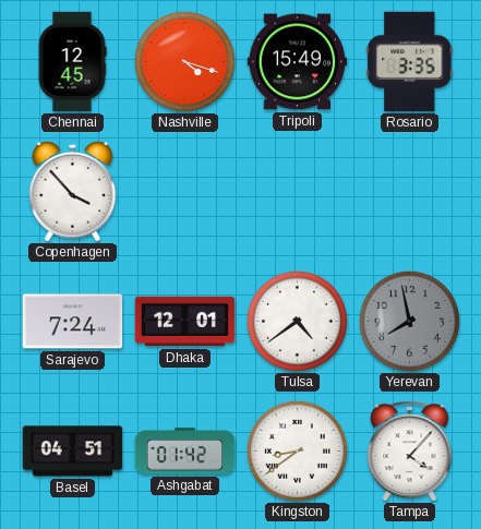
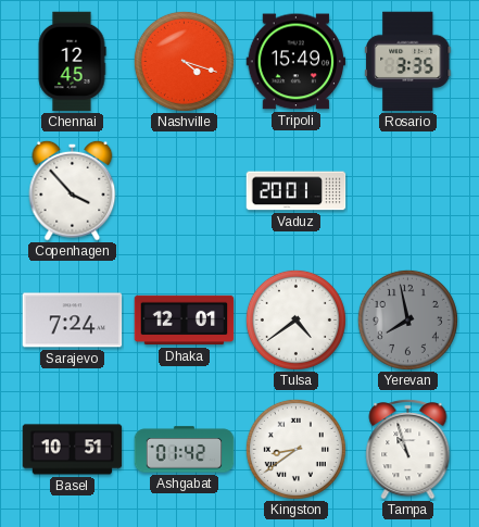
Vaduz: none -> 20:01
Basel: 04:51 -> 10:51
Tampa: 4:07 -> 10:57
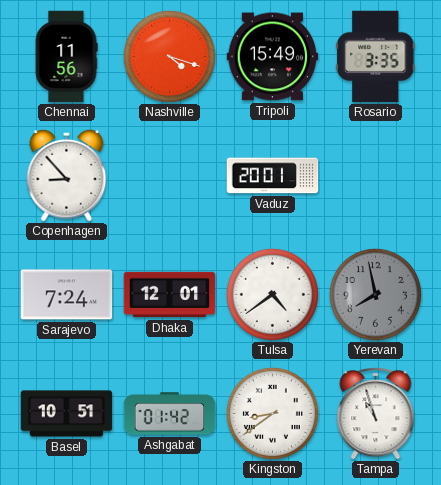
Chennai: 12:45 -> 11:56
Copenhagen: 3:53 -> 8:53
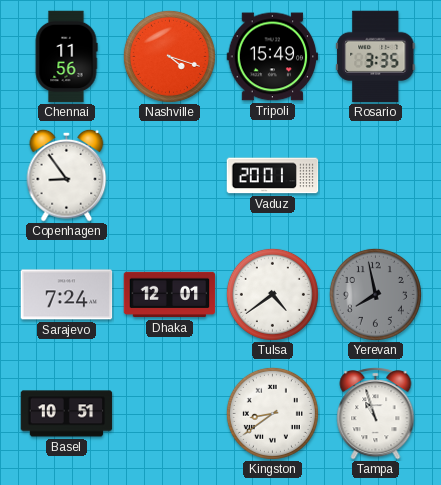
Copenhagen: 8:53 -> 8:54
Ashgabat: 01:42 -> none
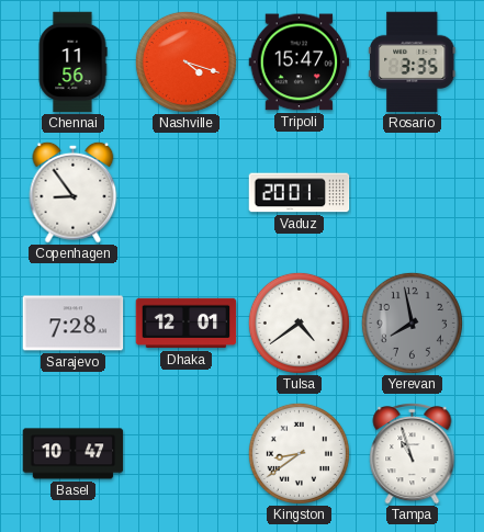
Tripoli: 15:49 -> 15:47
Sarajevo: 7:24 -> 7:28
Basel: 10:51 -> 10:47
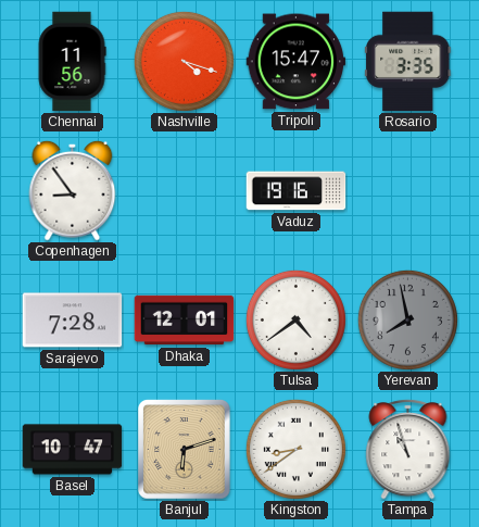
Vaduz: 20:01 -> 19:16
Banjul: none -> 6:12
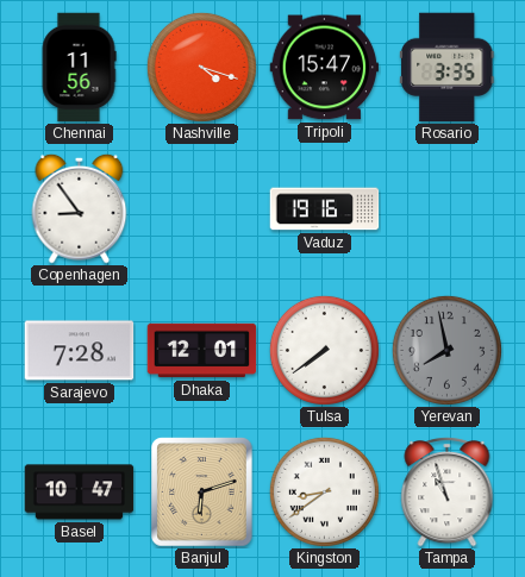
Tulsa: 4:39 -> 7:39
